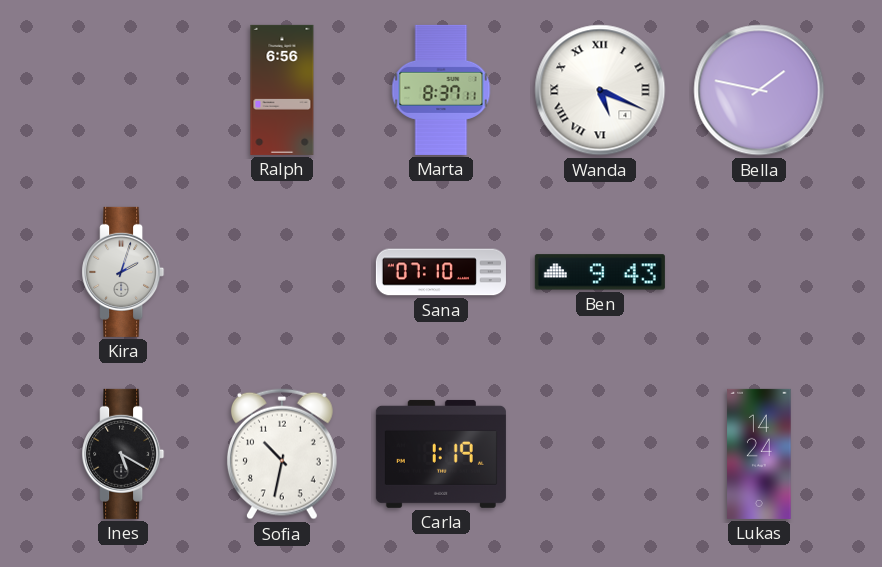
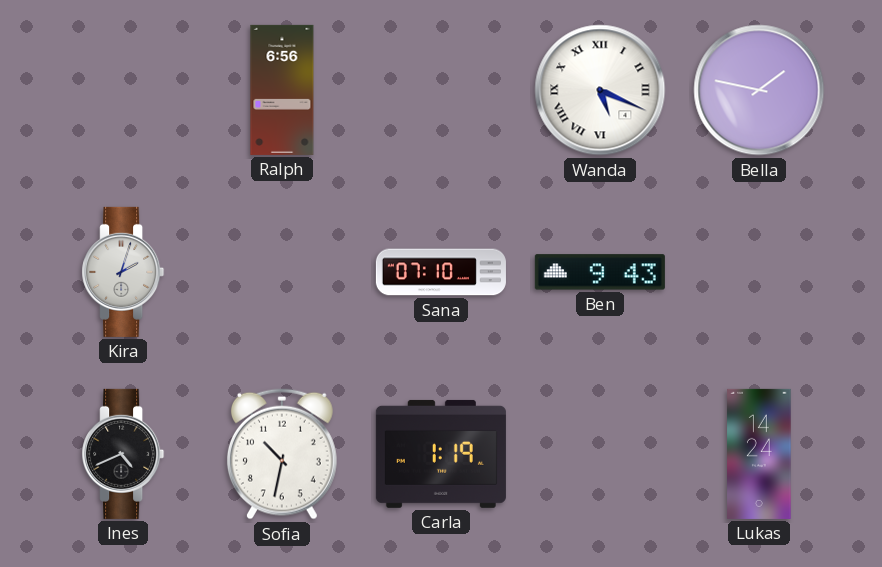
Marta: 8:37 -> none
Ines: 5:20 -> 4:41
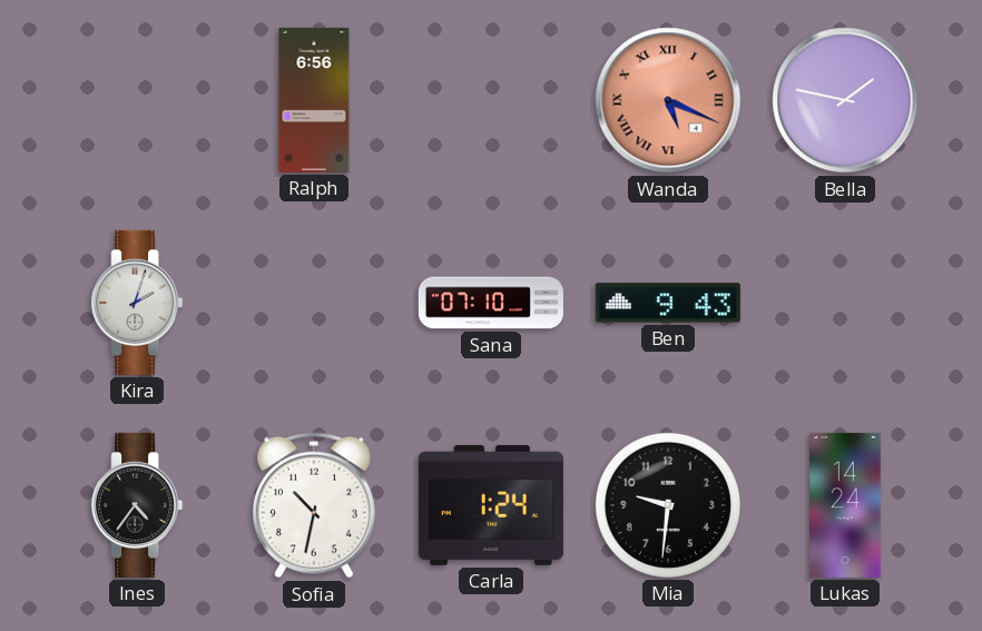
Wanda dial: white -> salmon
Ines: 4:41 -> 4:36
Carla: 1:19 -> 1:24
Mia: none -> 9:31
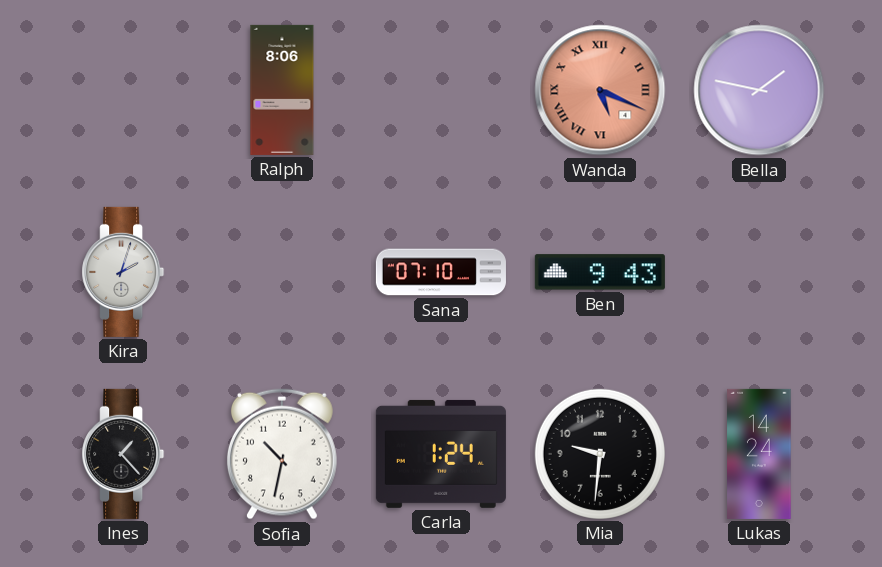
Ralph: 6:56 -> 8:06
Ines: 4:36 -> 1:23
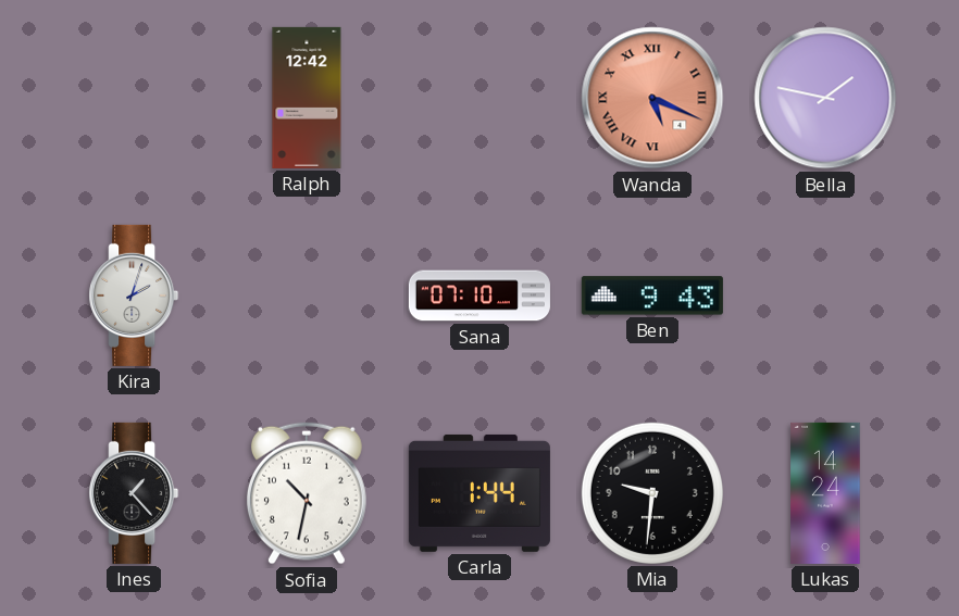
Ralph: 8:06 -> 12:42
Carla: 1:24 -> 1:44
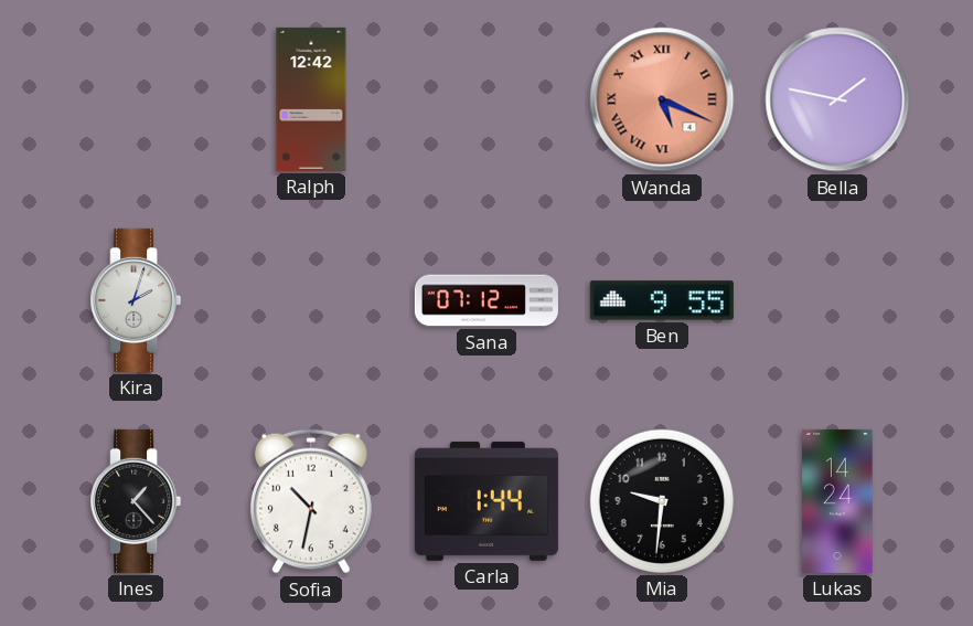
Sana: 07:10 -> 07:12
Ben: 9:43 -> 9:55
